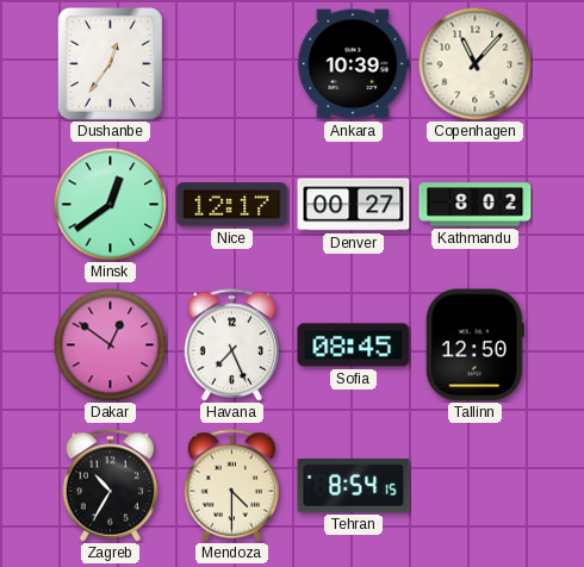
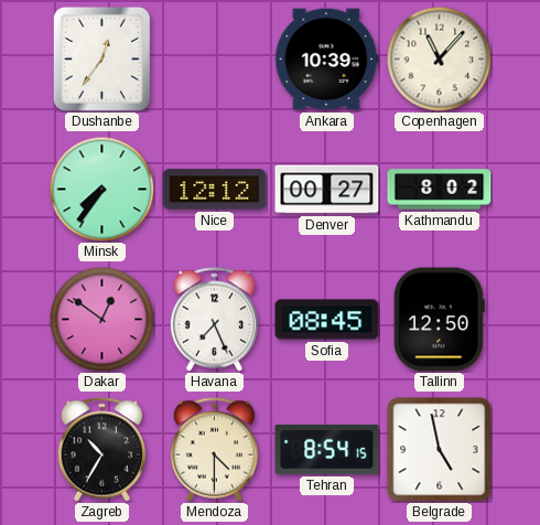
Minsk: 12:39 -> 7:36
Nice: 12:17 -> 12:12
Belgrade: none -> 4:58
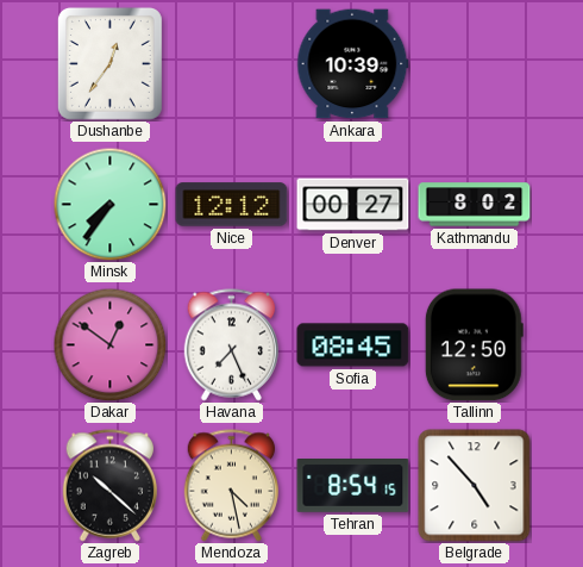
Copenhagen: 11:07 -> none
Zagreb: 10:35 -> 10:22
Mendoza: 4:30 -> 4:28
Belgrade: 4:58 -> 4:53
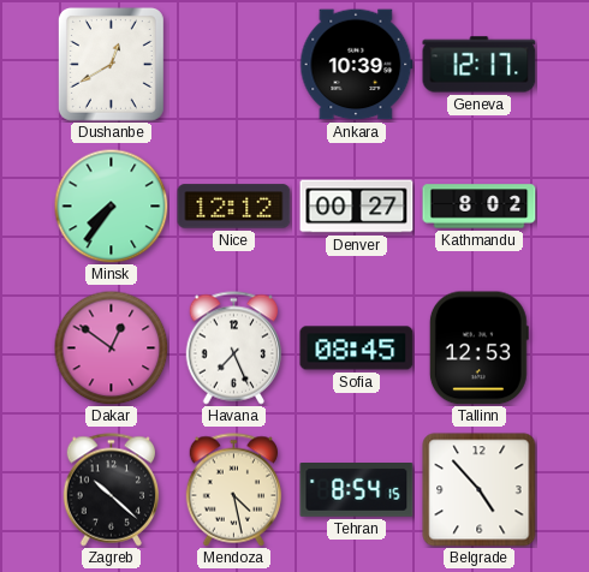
Dushanbe: 12:36 -> 12:40
Geneva: none -> 12:17
Tallinn: 12:50 -> 12:53
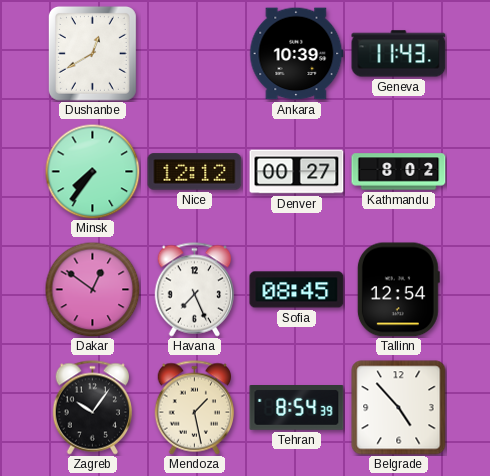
Geneva: 12:17 -> 11:43
Tallinn: 12:53 -> 12:54
Zagreb: 10:22 -> 10:06
Mendoza: 4:28 -> 1:28
Tehran: 8:54:15 -> 8:54:39
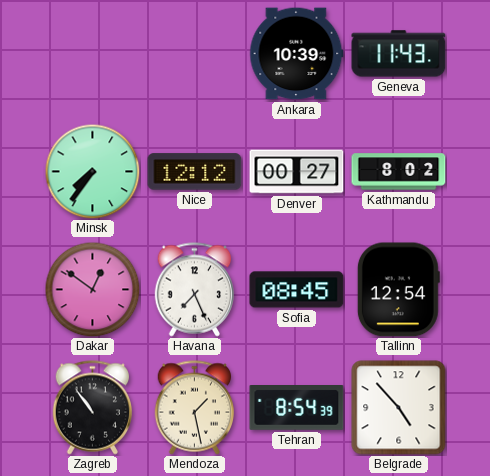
Dushanbe: 12:40 -> none
Zagreb: 10:06 -> 10:54
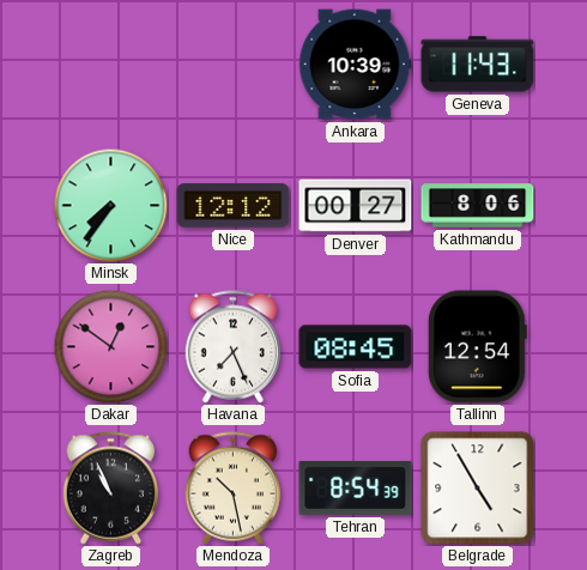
Kathmandu: 8:02 -> 8:06
Zagreb: 10:54 -> 10:56
Mendoza: 1:28 -> 10:28
Belgrade: 4:53 -> 4:55
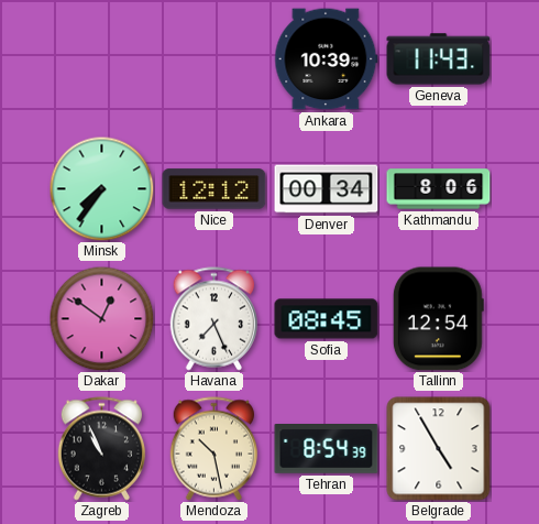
Denver: 00:27 -> 00:34
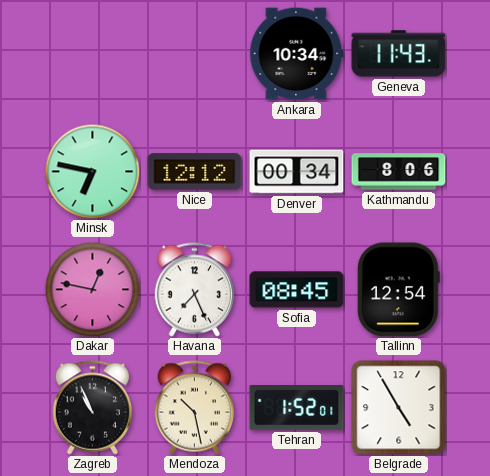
Ankara: 10:39 -> 10:34
Minsk: 7:36 -> 6:47
Dakar: 12:51 -> 12:47
Tehran: 8:54 -> 1:52
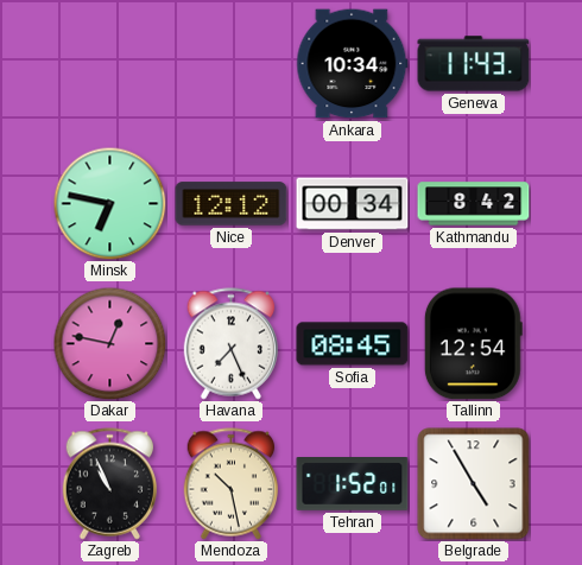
Kathmandu: 8:06 -> 8:42
